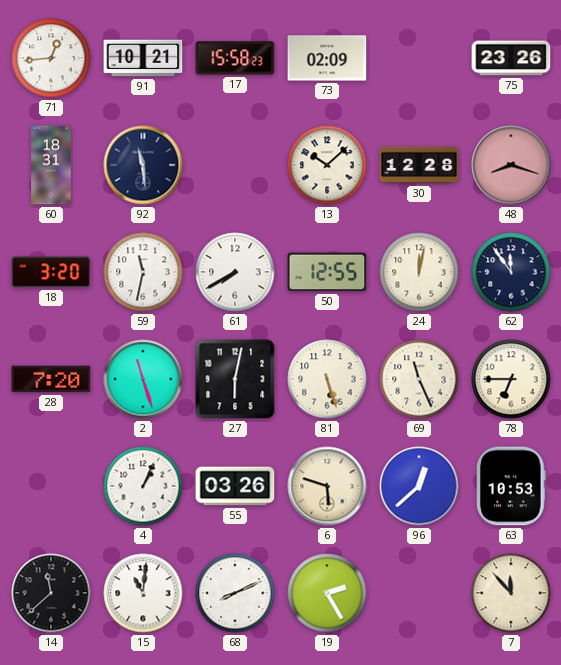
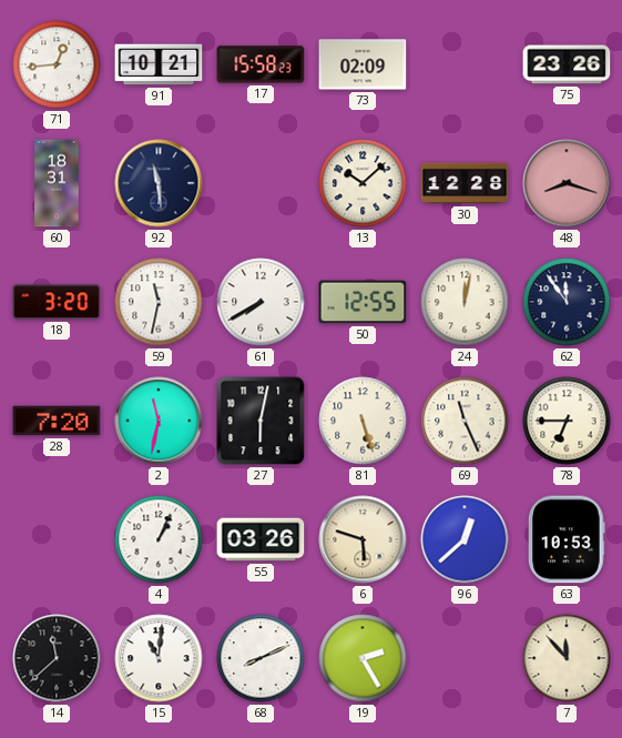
2: 11:27 -> 11:32
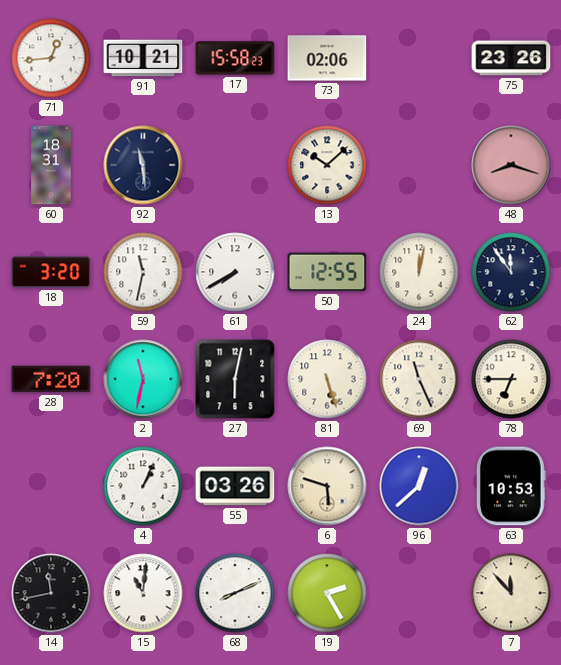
73: 02:09 -> 02:06
30: 12:28 -> none
14: 11:38 -> 11:43
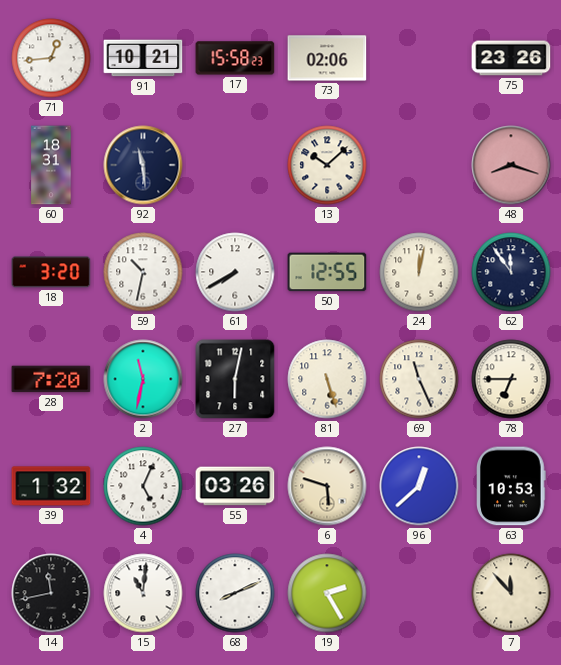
59: 11:32 -> 10:32
39: none -> 1:32
4: 1:04 -> 5:04
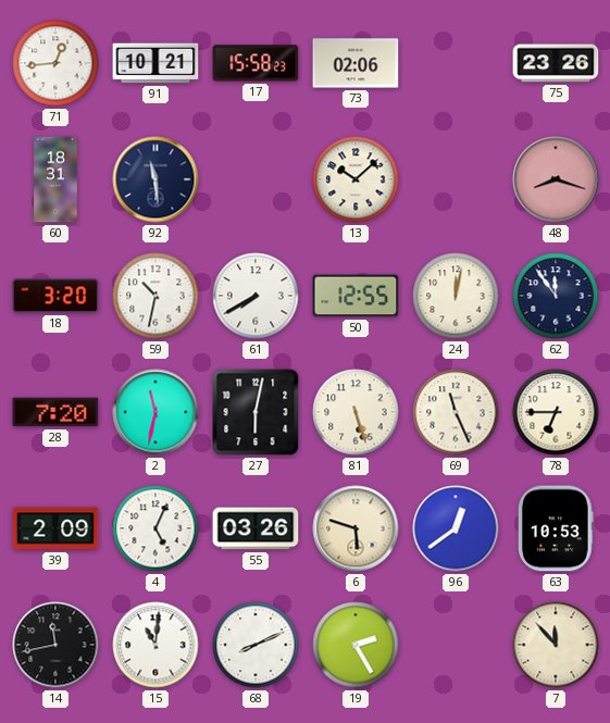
39: 1:32 -> 2:09
96: 12:38 -> 12:39
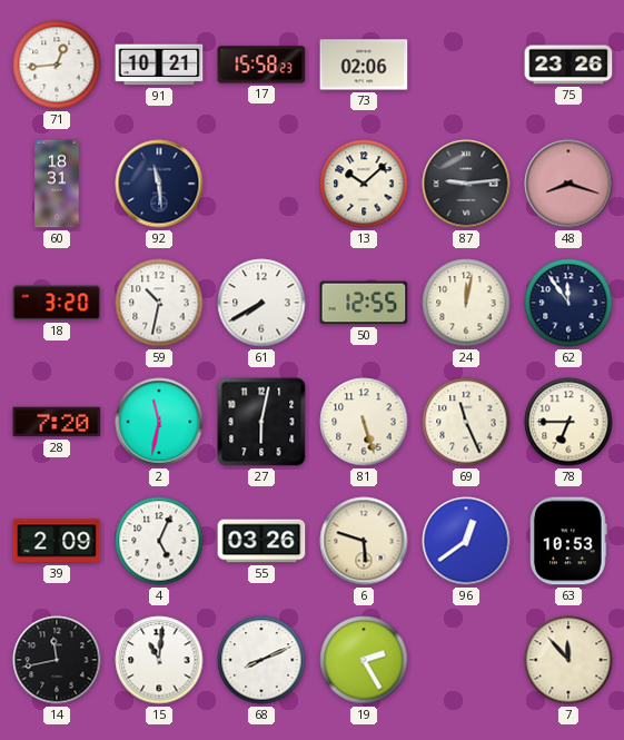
87: none -> 9:14
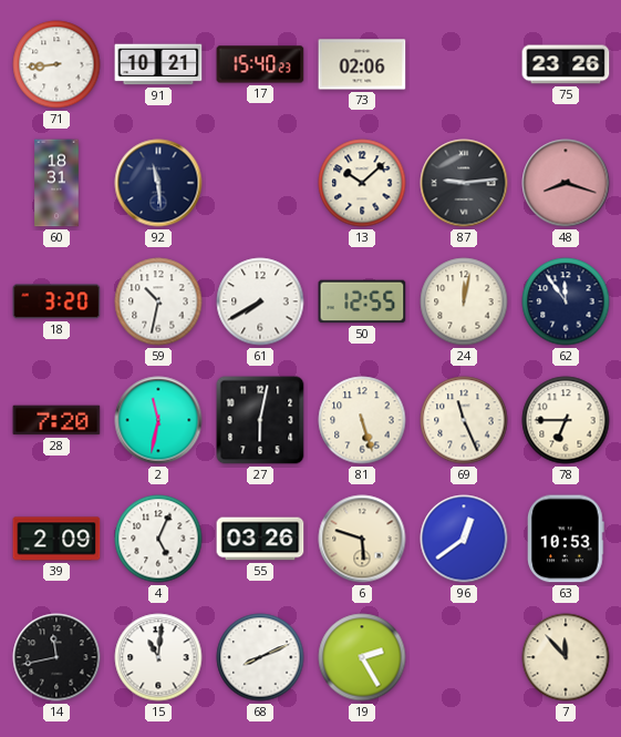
71: 12:44 -> 8:44
17: 15:58 -> 15:40
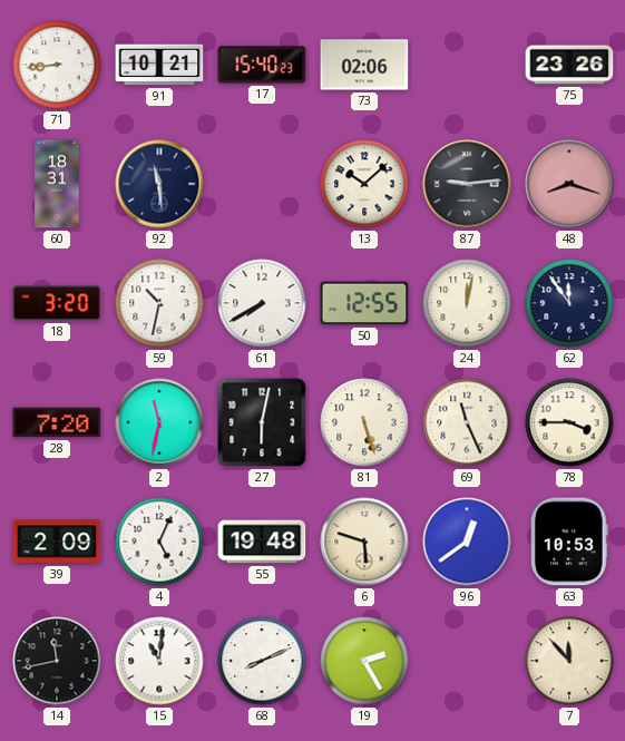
78: 6:45 -> 3:45
55: 03:26 -> 19:48
